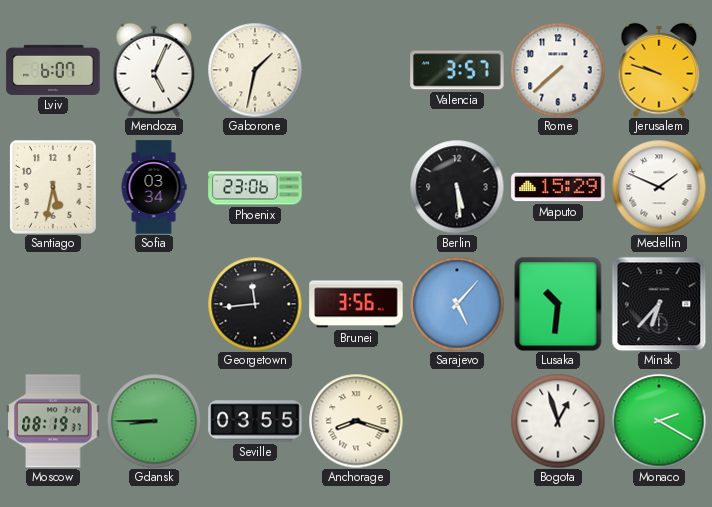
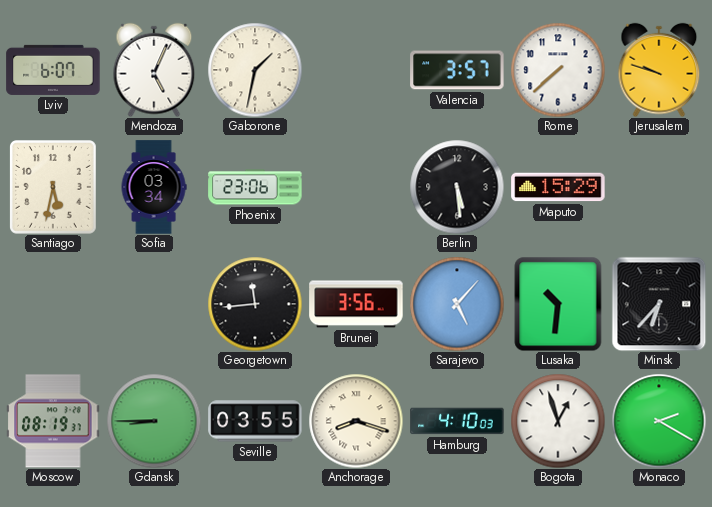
Medellin: 1:49 -> none
Hamburg: none -> 4:10
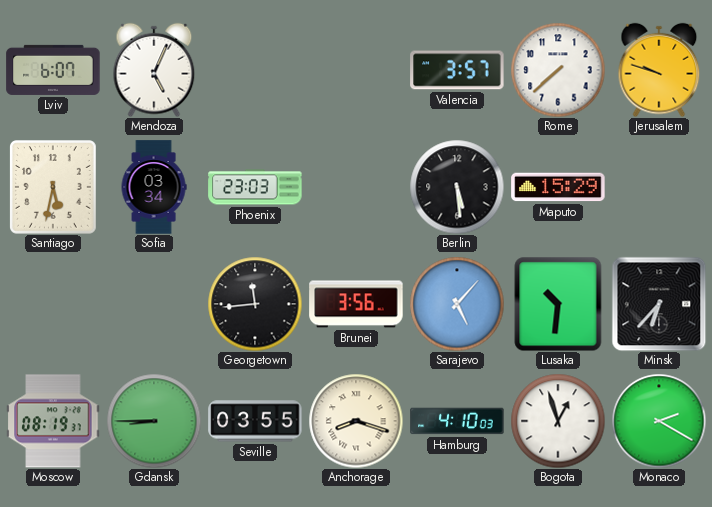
Gaborone: 1:32 -> none
Phoenix: 23:06 -> 23:03
